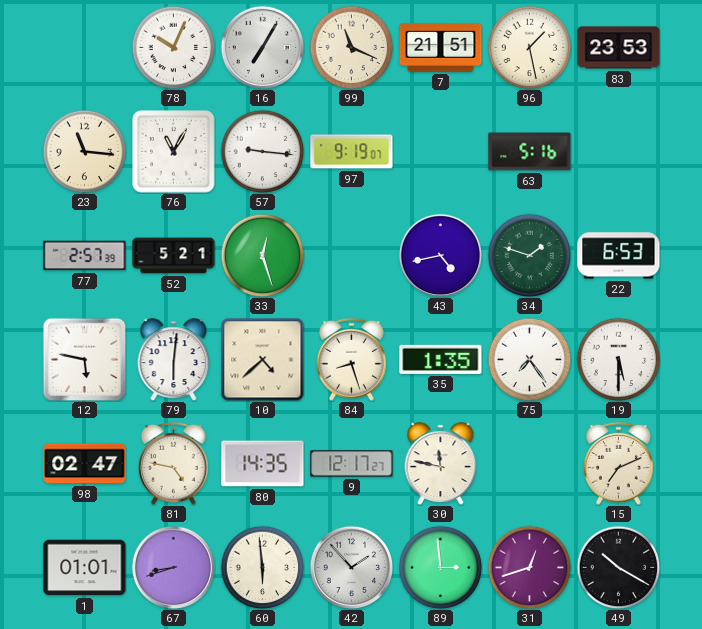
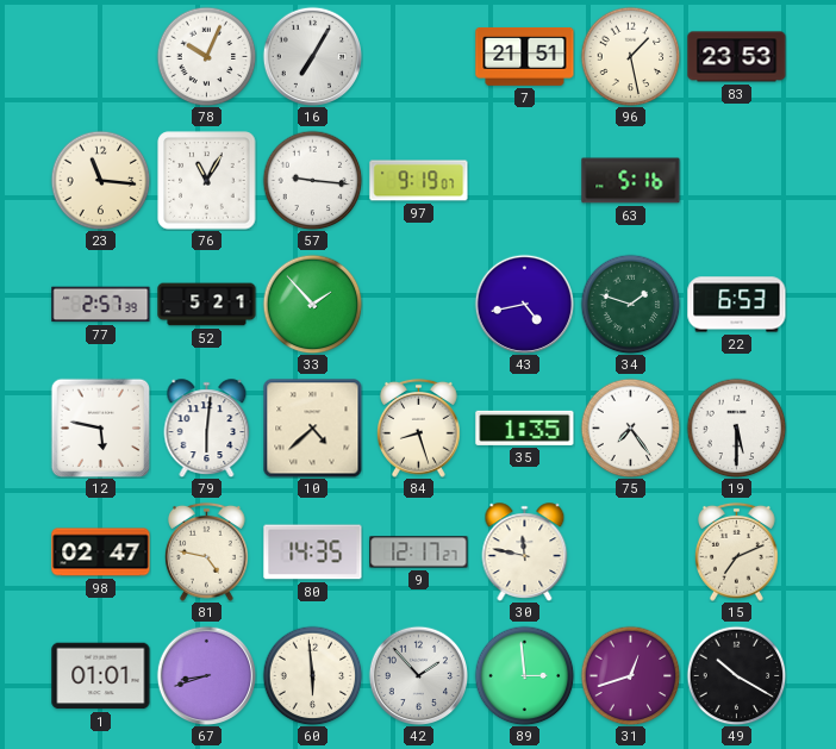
99: 11:19 -> none
33: 12:27 -> 1:53
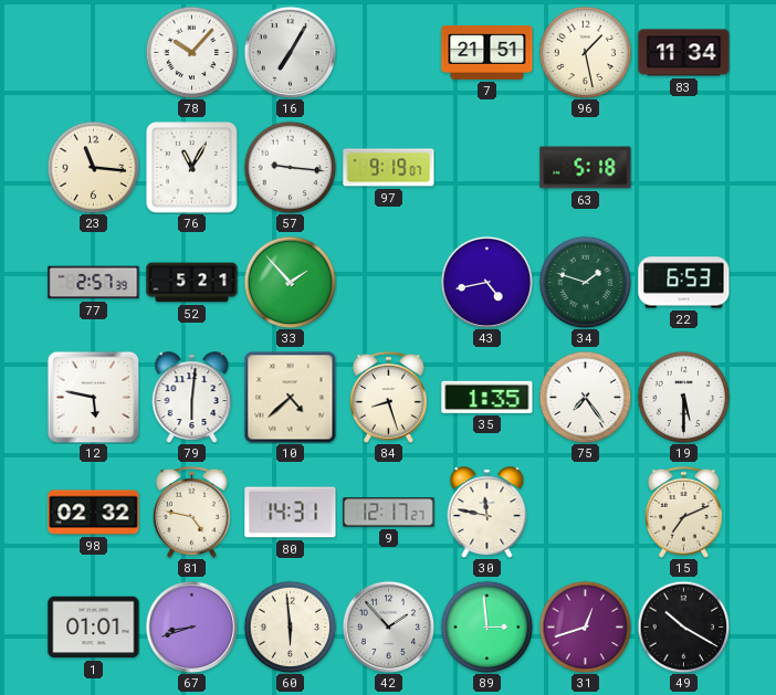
78: 10:04 -> 10:07
83: 23:53 -> 11:34
63: 5:16 -> 5:18
98: 02:47 -> 02:32
80: 14:35 -> 14:31
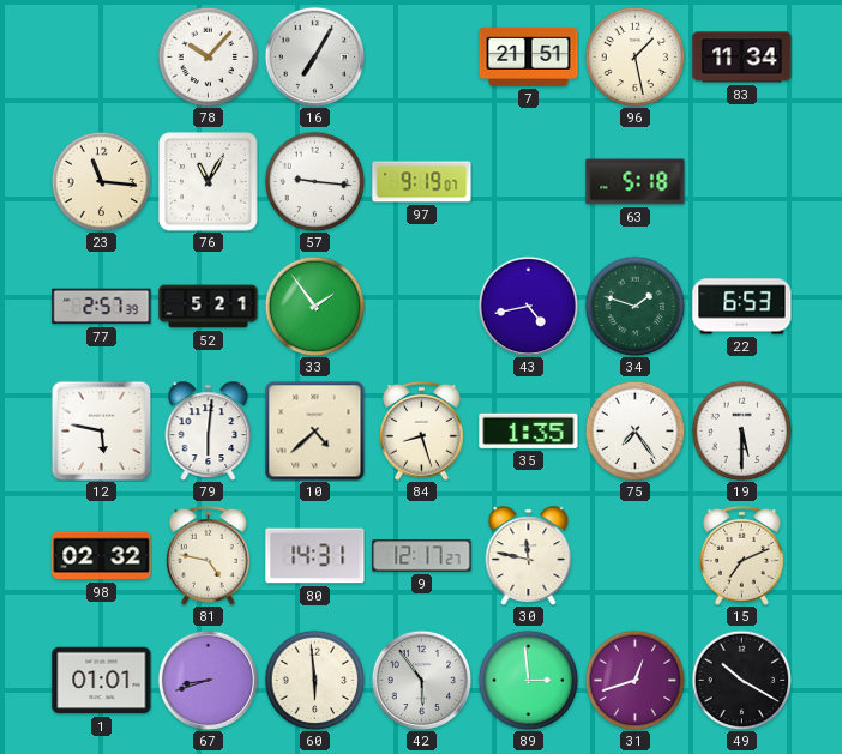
33: 1:53 -> 1:54
42: 1:53 -> 5:54
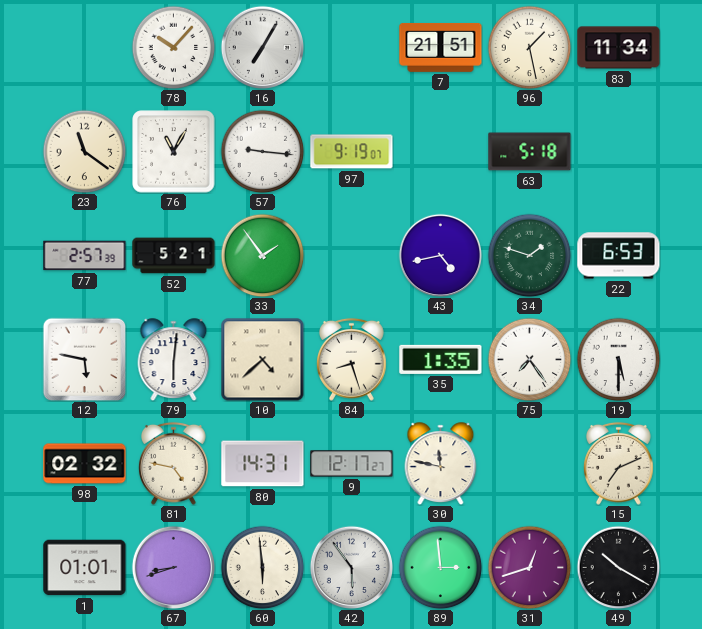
23: 11:16 -> 11:21
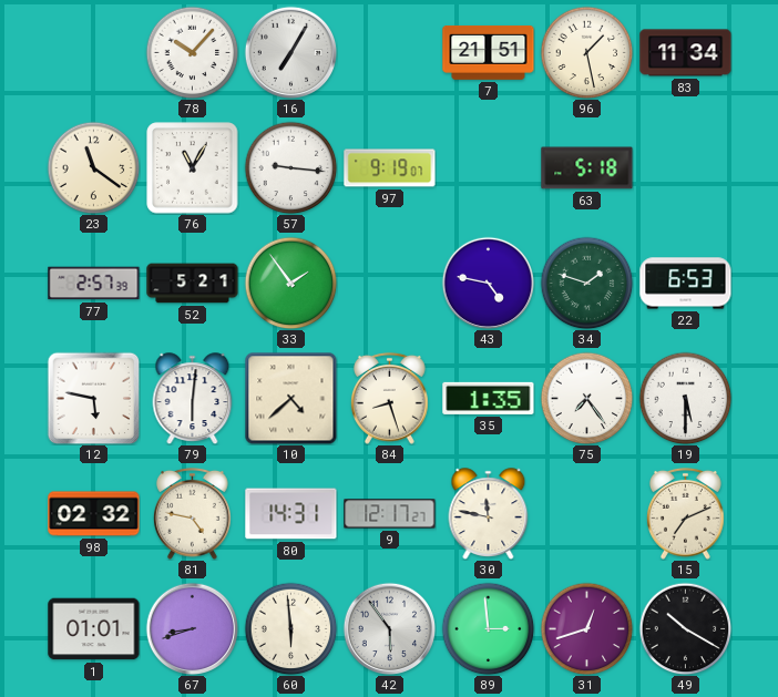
43: 4:43 -> 4:47
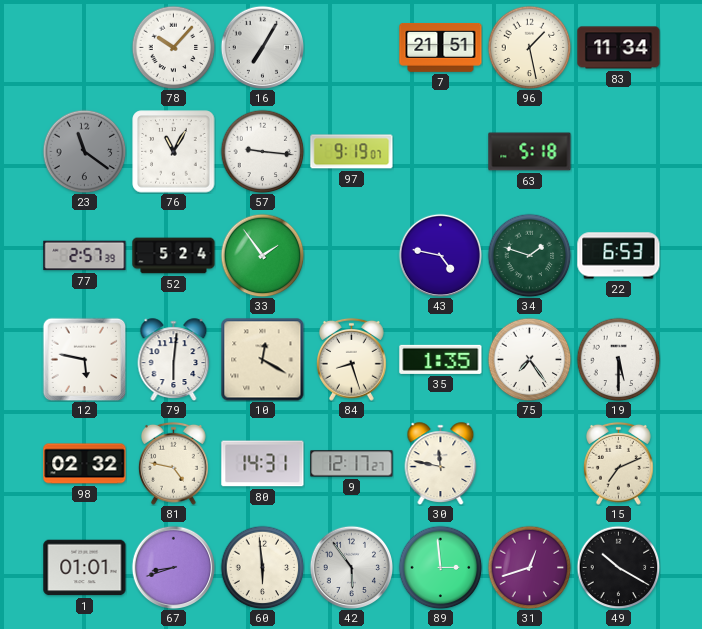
23 dial: cream -> grey
52: 5:21 -> 5:24
10: 4:38 -> 12:20
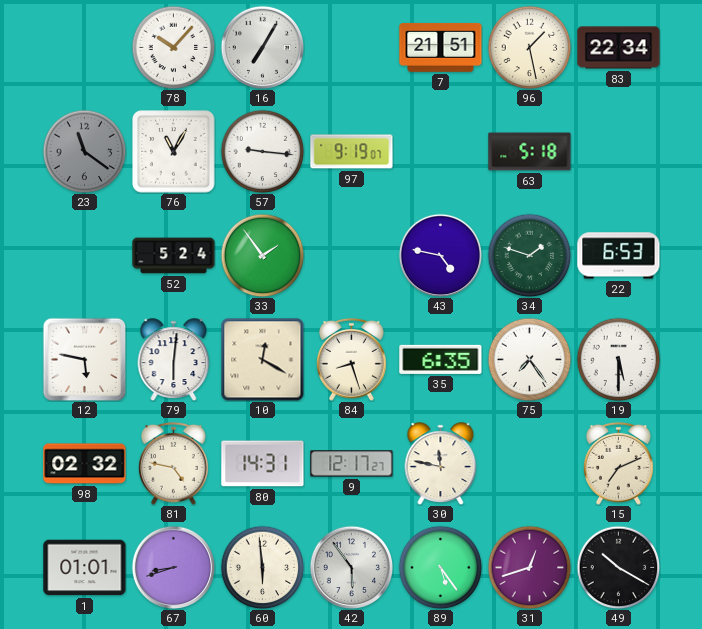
83: 11:34 -> 22:34
77: 2:57 -> none
35: 1:35 -> 6:35
89: 2:59 -> 5:24
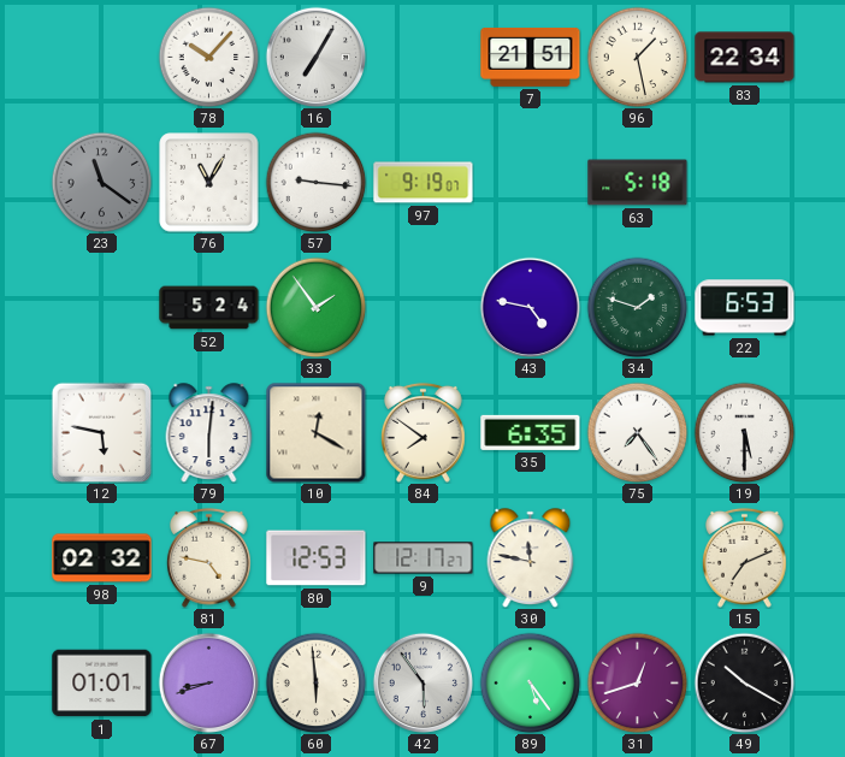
84: 8:27 -> 7:51
80: 14:31 -> 12:53
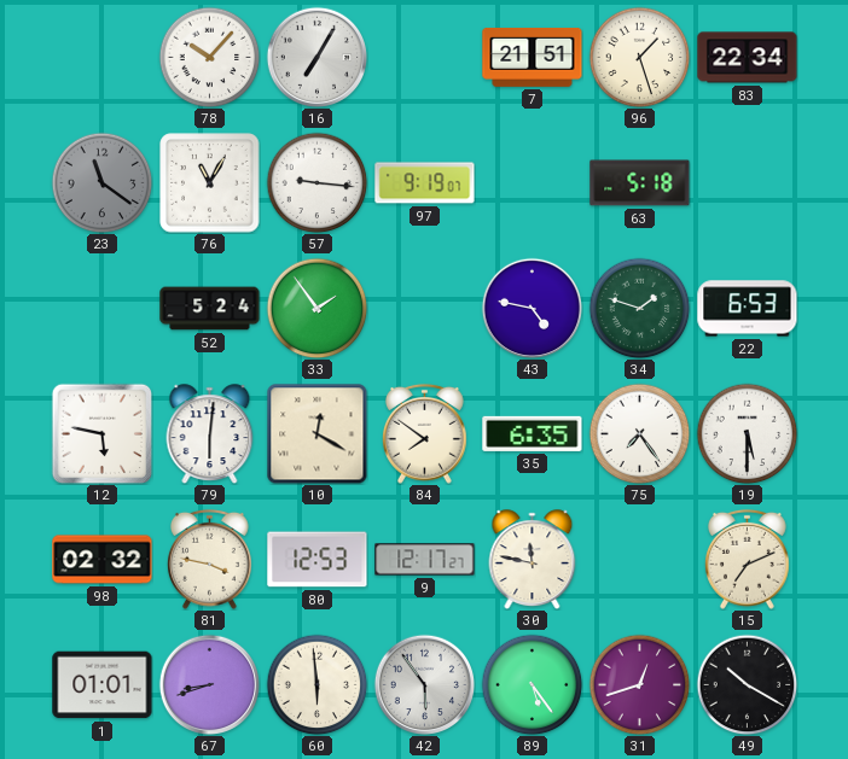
96: 1:28 -> 1:27
81: 4:47 -> 3:47
